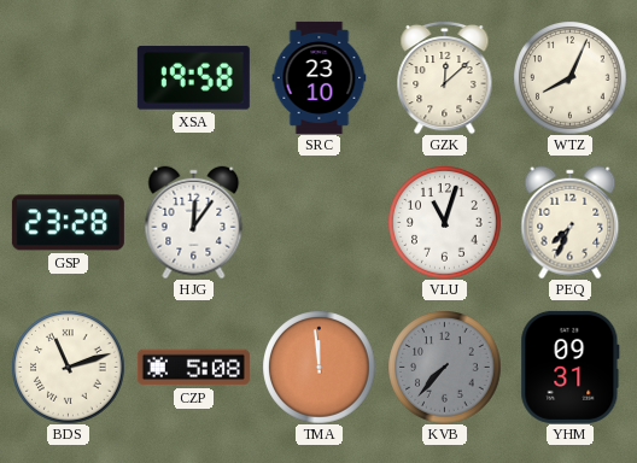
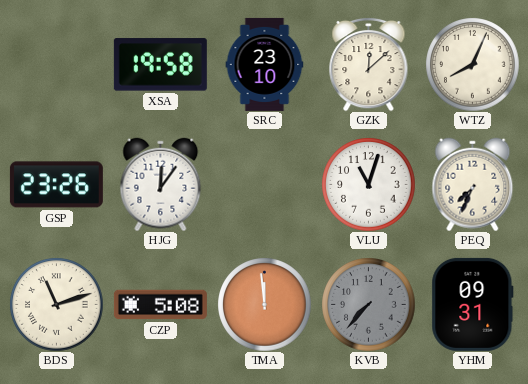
GSP: 23:28 -> 23:26
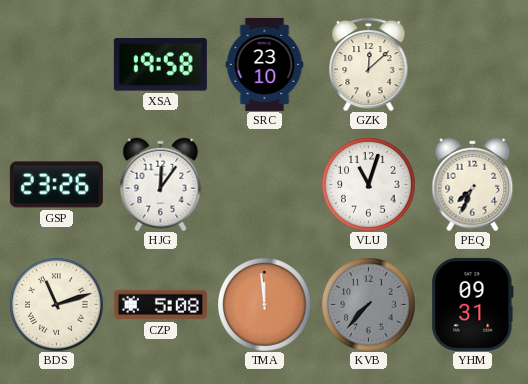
WTZ: 8:04 -> none
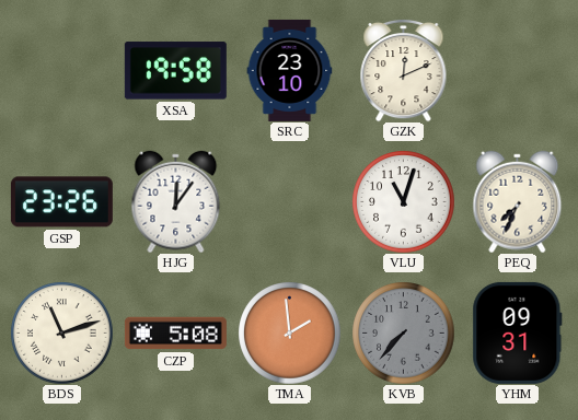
GZK: 12:08 -> 12:11
TMA: 11:59 -> 1:59
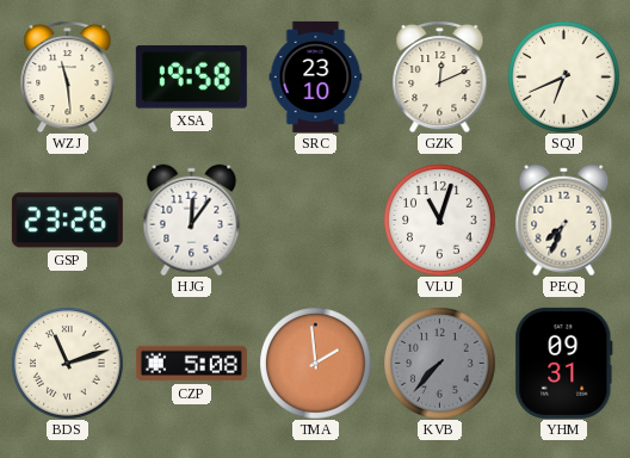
WZJ: none -> 11:29
SQJ: none -> 6:41
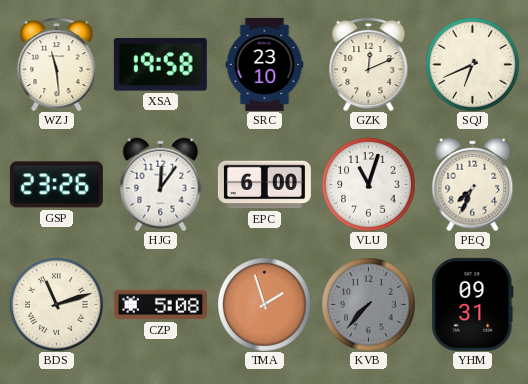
EPC: none -> 6:00
TMA: 1:59 -> 1:57
